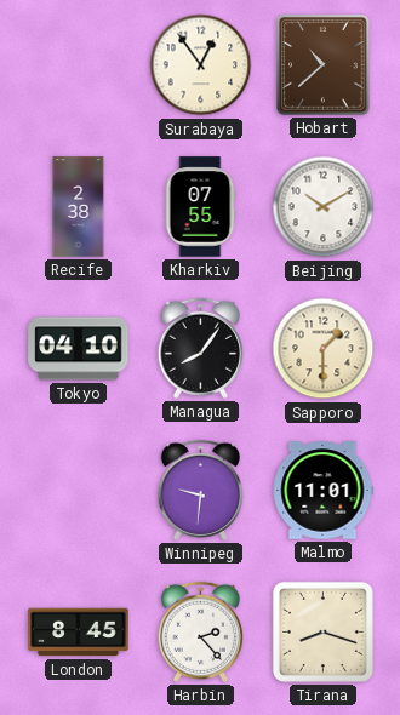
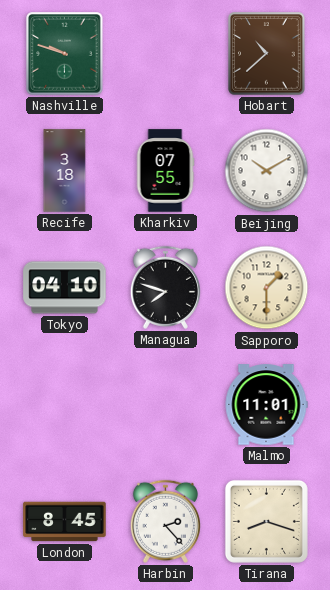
Nashville: none -> 9:48
Surabaya: 12:54 -> none
Recife: 2:38 -> 3:18
Managua: 8:06 -> 7:48
Winnipeg: 9:31 -> none
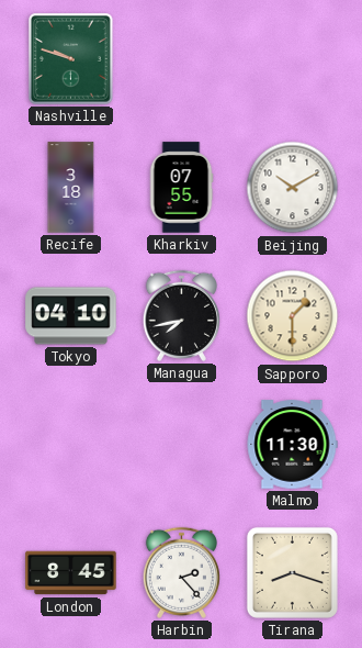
Hobart: 10:38 -> none
Managua: 7:48 -> 7:43
Malmo: 11:01 -> 11:30
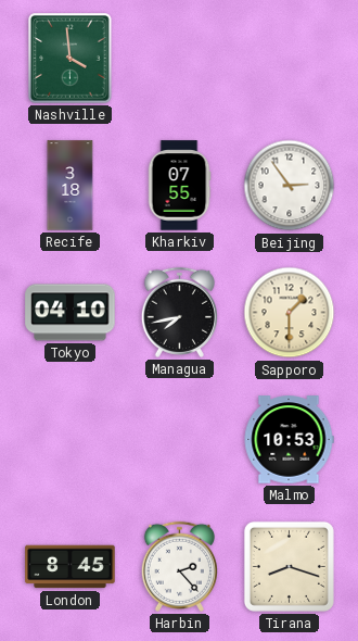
Nashville: 9:48 -> 3:59
Beijing: 10:10 -> 2:54
Malmo: 11:30 -> 10:53
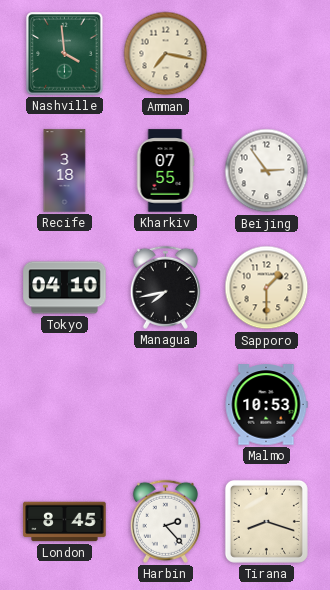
Amman: none -> 7:17
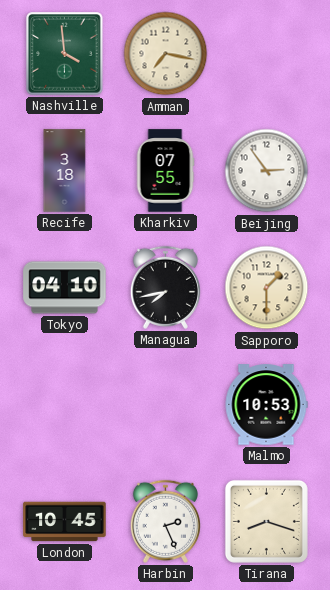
London: 8:45 -> 10:45
Harbin: 2:23 -> 2:26
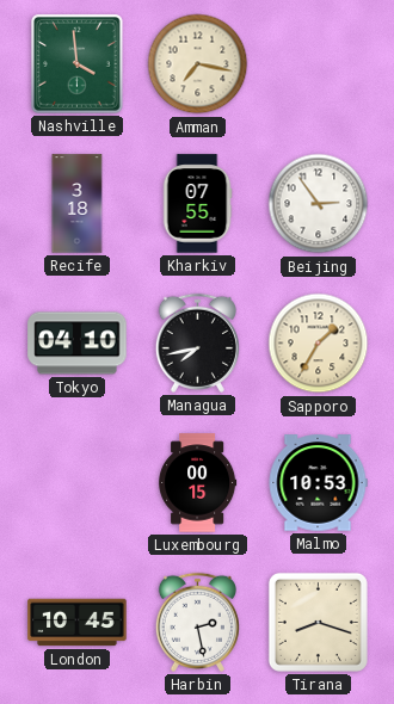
Sapporo: 1:30 -> 1:35
Luxembourg: none -> 00:15
Harbin: 2:26 -> 2:28
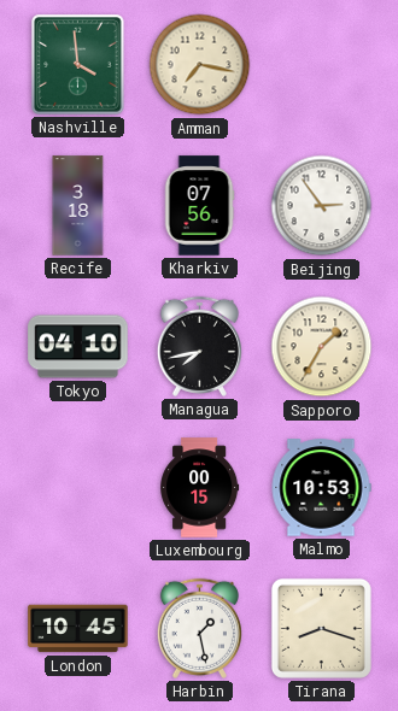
Kharkiv: 07:55 -> 07:56
Harbin: 2:28 -> 1:28
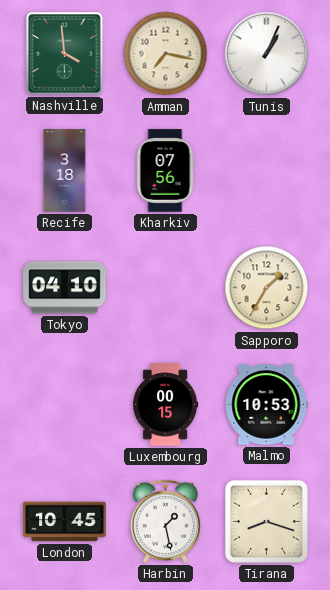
Tunis: none -> 1:04
Beijing: 2:54 -> none
Managua: 7:43 -> none
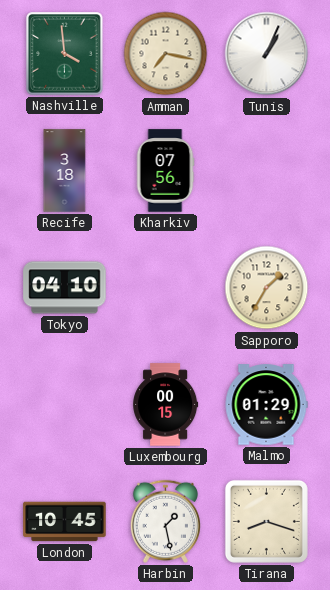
Malmo: 10:53 -> 01:29
